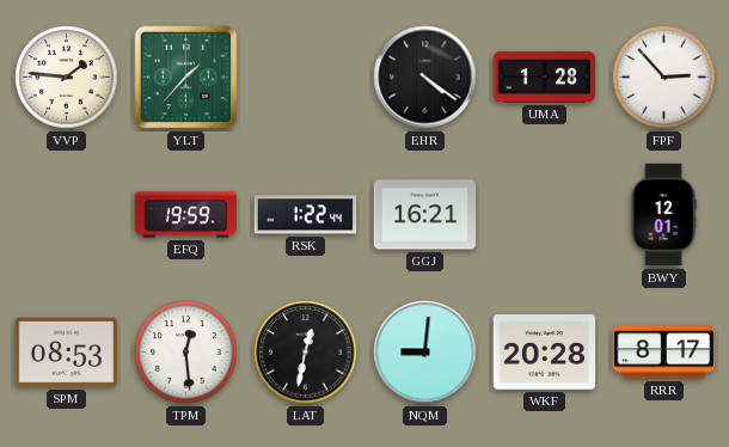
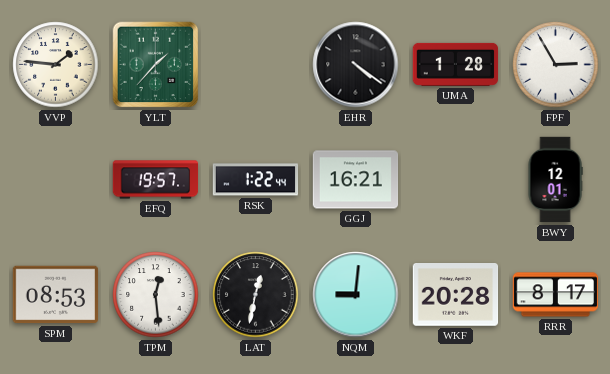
FPF: 2:53 -> 2:55
EFQ: 19:59 -> 19:57
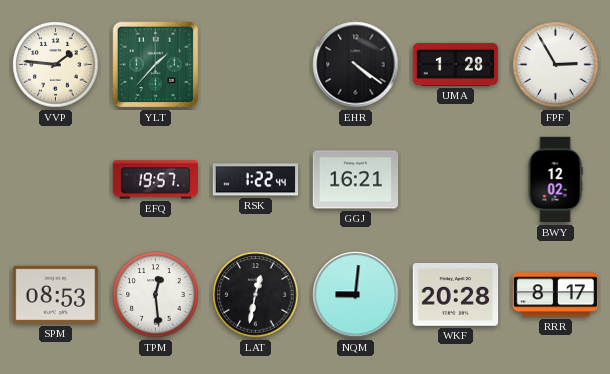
BWY: 12:01 -> 12:02
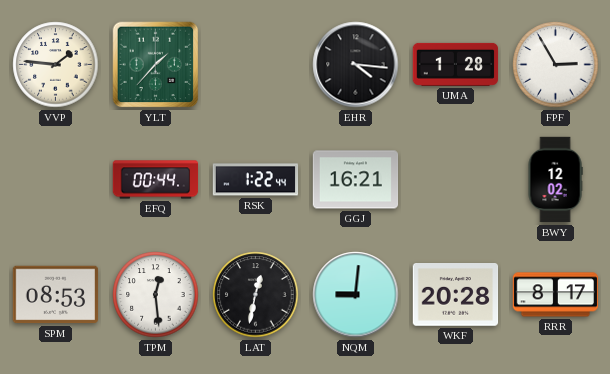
EHR: 4:21 -> 4:16
EFQ: 19:57 -> 00:44
